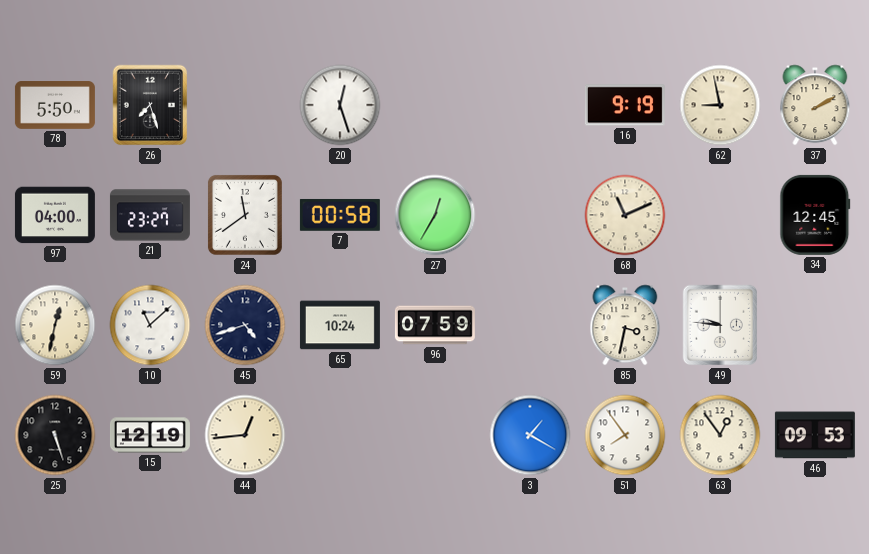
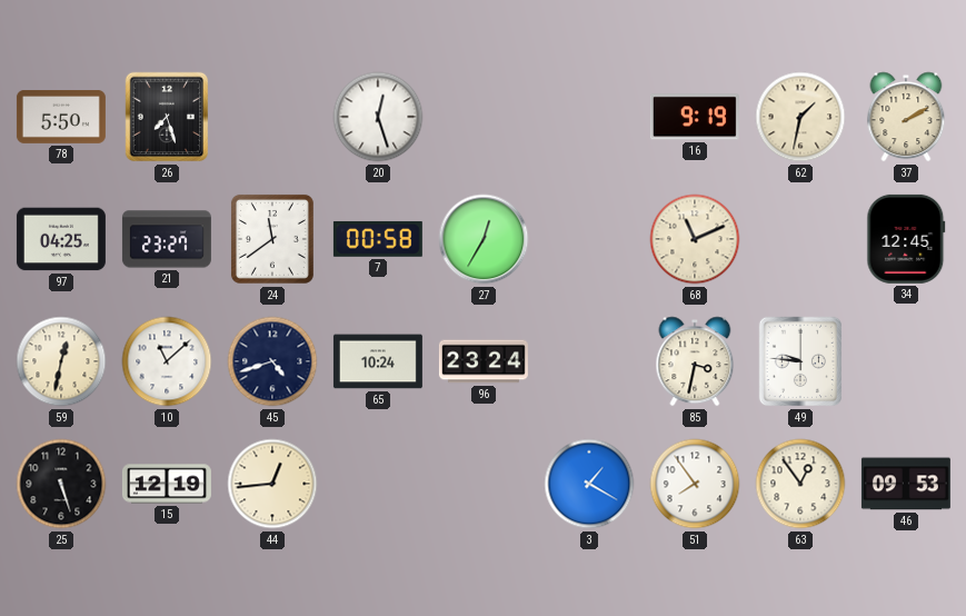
62: 8:58 -> 1:32
97: 04:00 -> 04:25
96: 07:59 -> 23:24
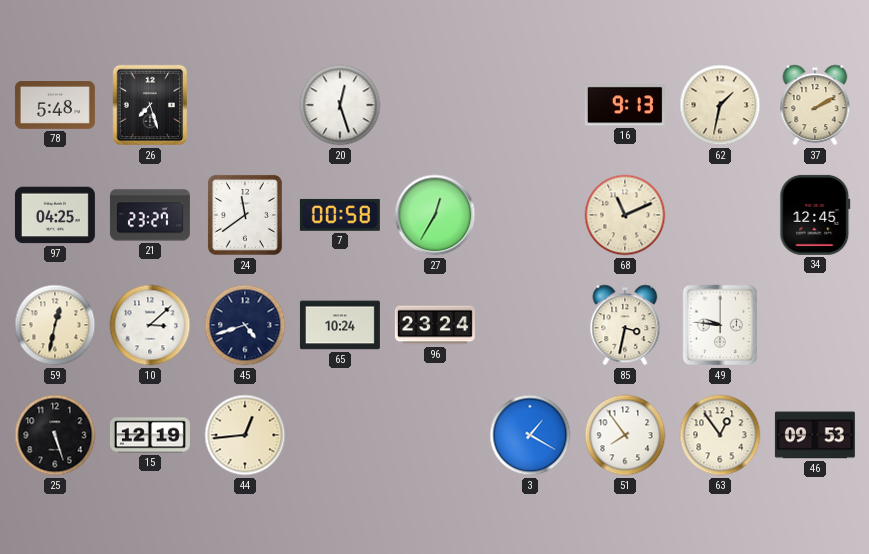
78: 5:50 -> 5:48
16: 9:19 -> 9:13
10: 11:08 -> 3:08
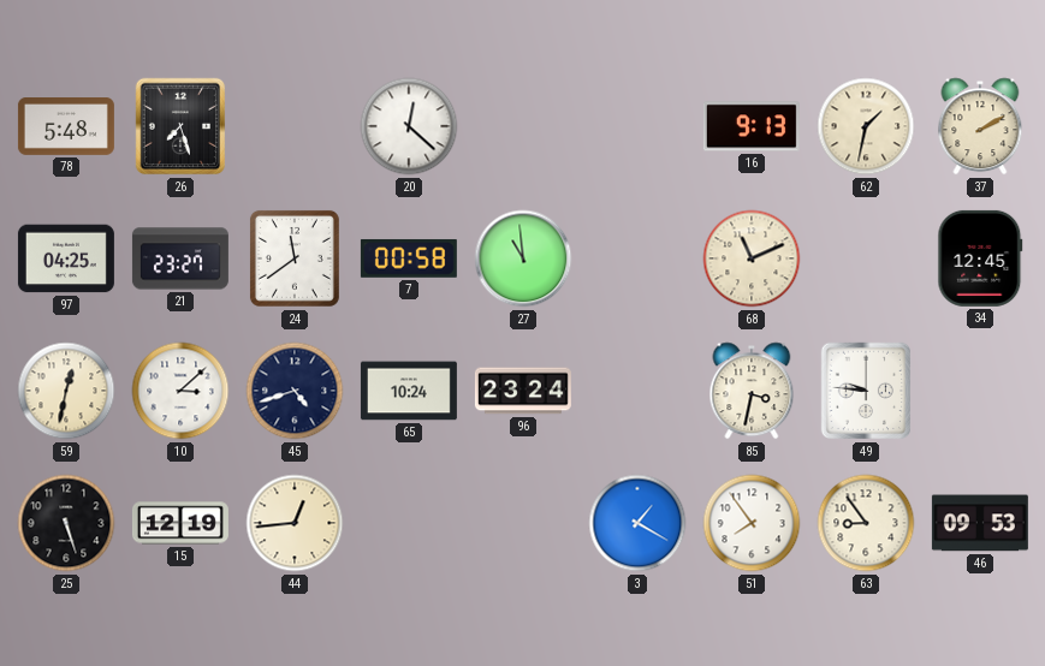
20: 12:27 -> 12:22
27: 12:35 -> 10:59
63: 12:54 -> 8:54
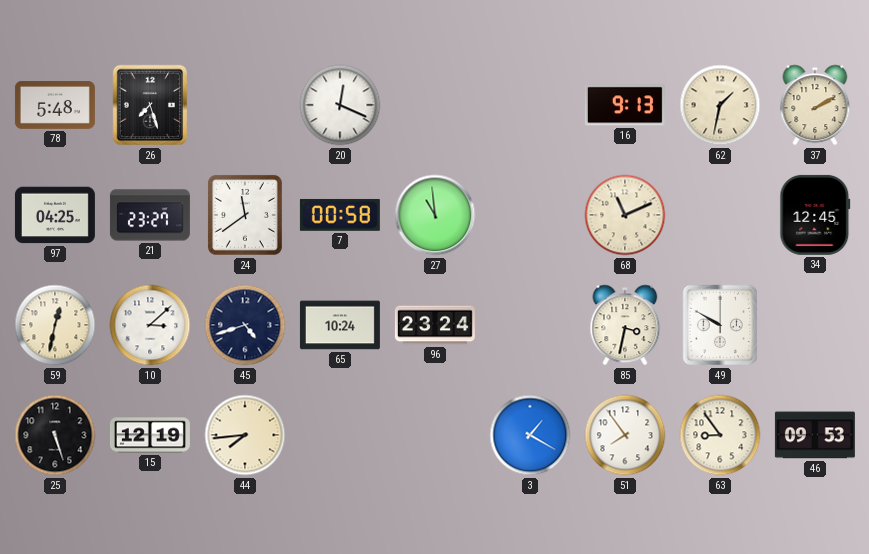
20: 12:22 -> 12:19
49: 9:46 -> 9:50
44: 12:44 -> 7:44
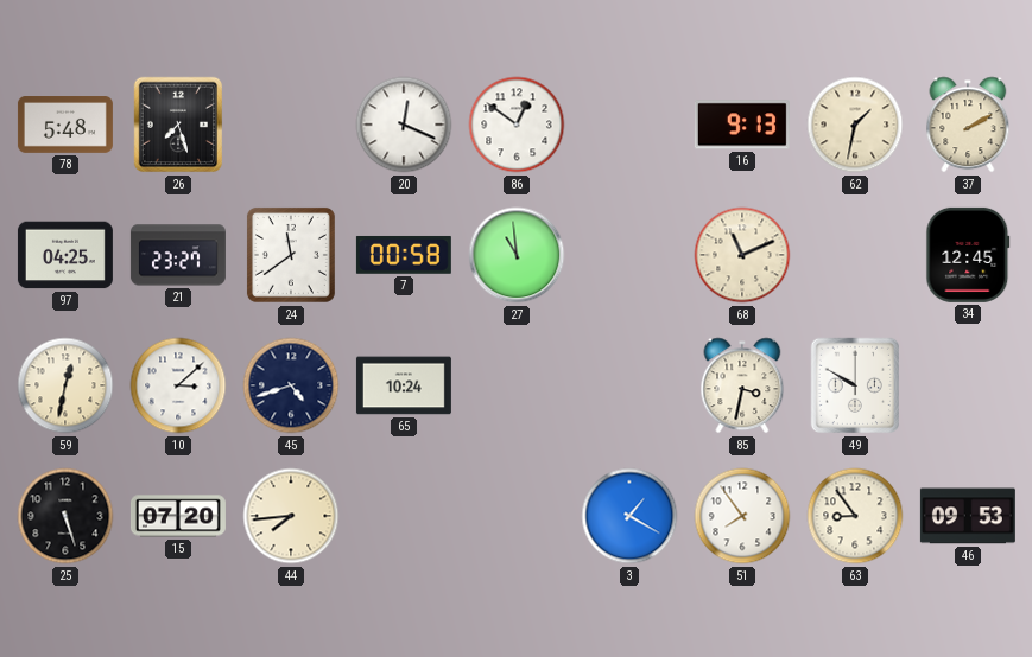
86: none -> 12:51
96: 23:24 -> none
15: 12:19 -> 07:20
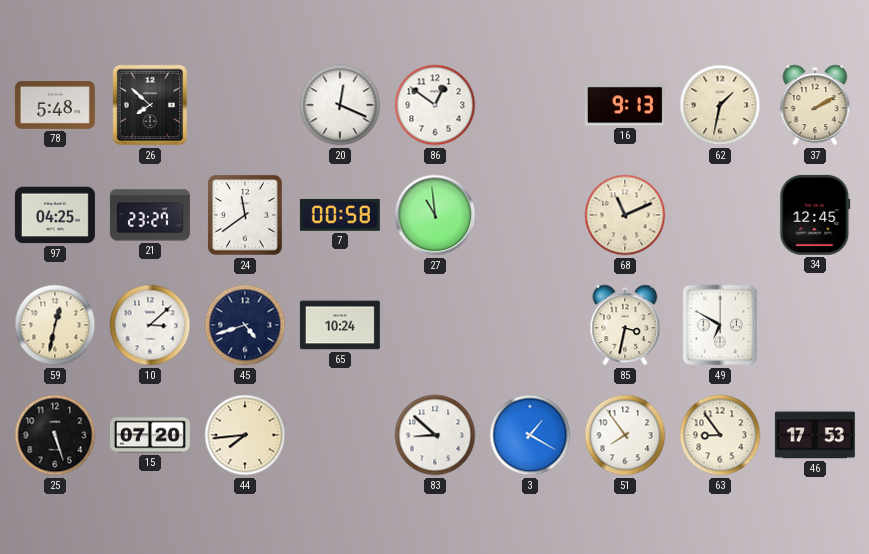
26: 7:27 -> 7:52
49: 9:50 -> 6:50
83: none -> 8:52
46: 09:53 -> 17:53
